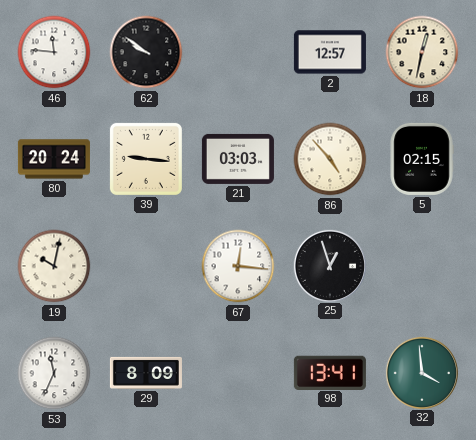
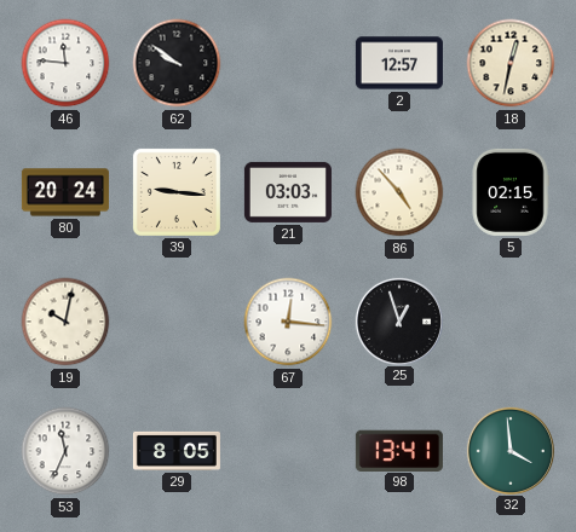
29: 8:09 -> 8:05
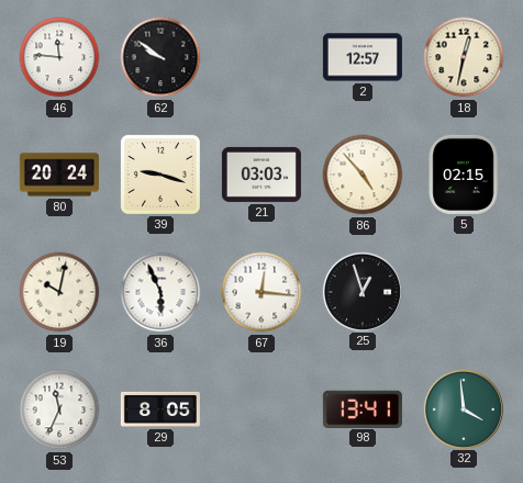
39: 9:16 -> 9:18
36: none -> 5:56
